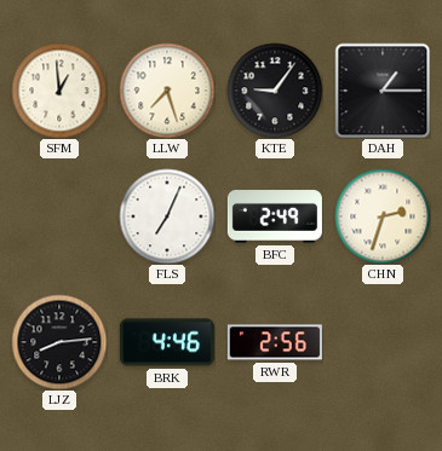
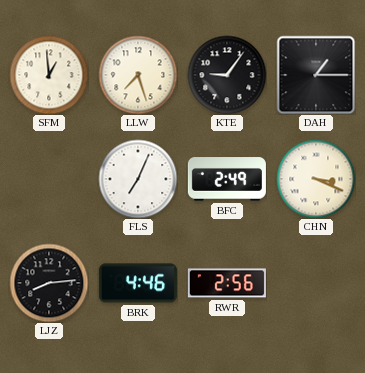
CHN: 2:33 -> 3:19
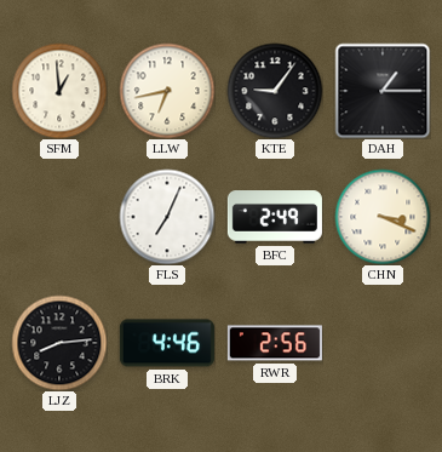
LLW: 7:27 -> 6:43
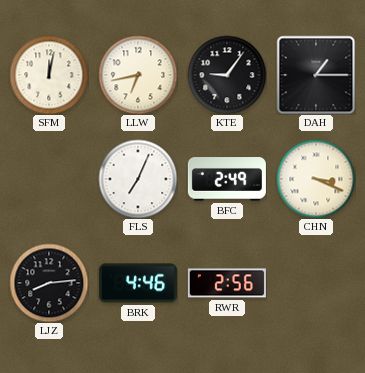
SFM: 12:59 -> 12:02
